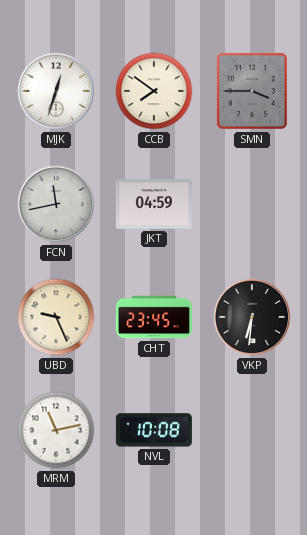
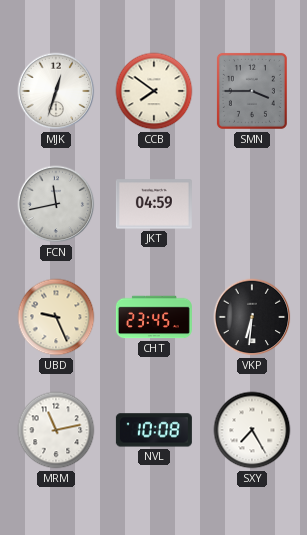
SXY: none -> 7:25
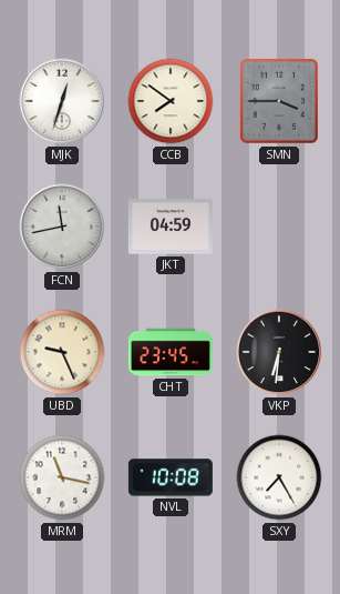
MRM: 11:13 -> 11:17
